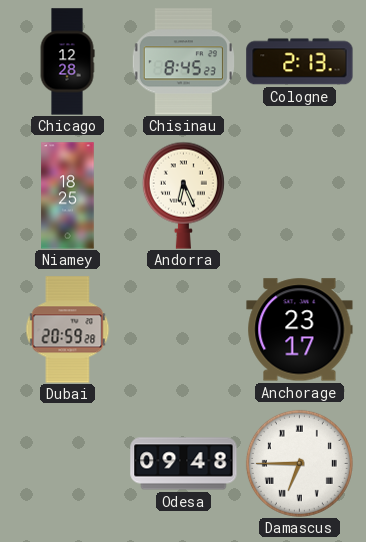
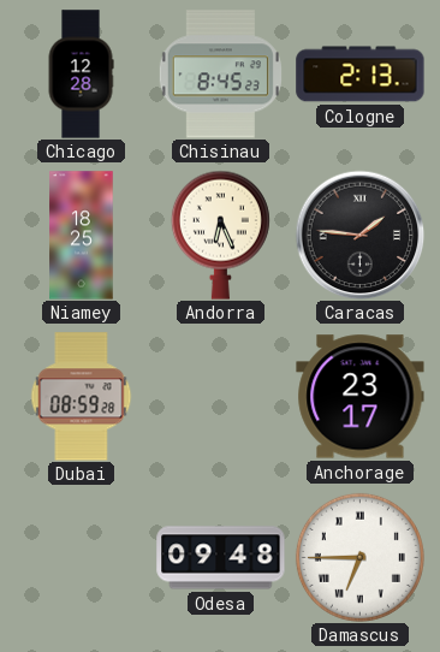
Caracas: none -> 1:46
Dubai: 20:59 -> 08:59
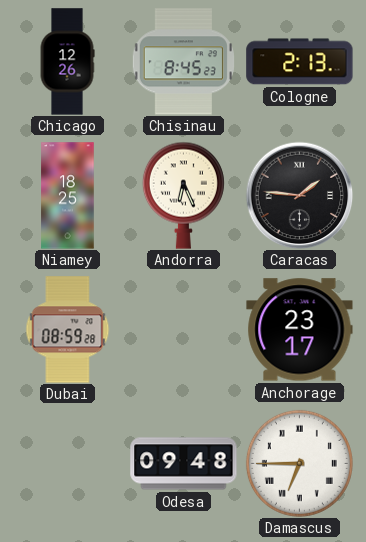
Chicago: 12:28 -> 12:26
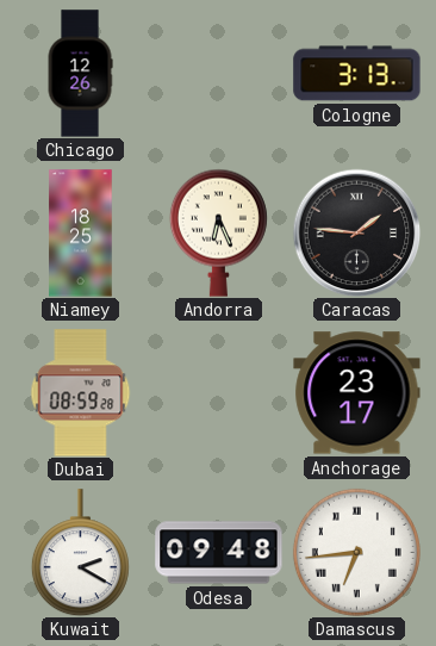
Chisinau: 8:45 -> none
Cologne: 2:13 -> 3:13
Kuwait: none -> 2:20
Damascus: 6:45 -> 6:44
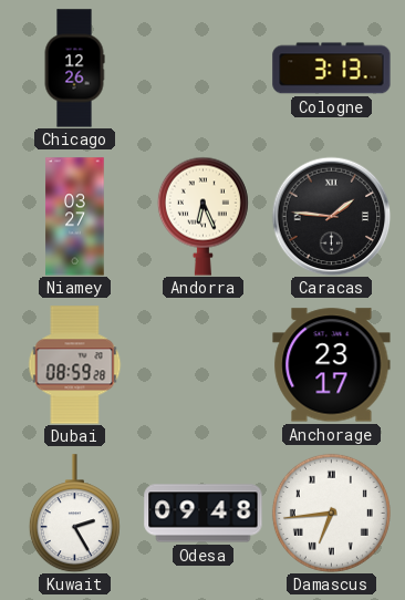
Niamey: 18:25 -> 03:27
Kuwait: 2:20 -> 2:25
